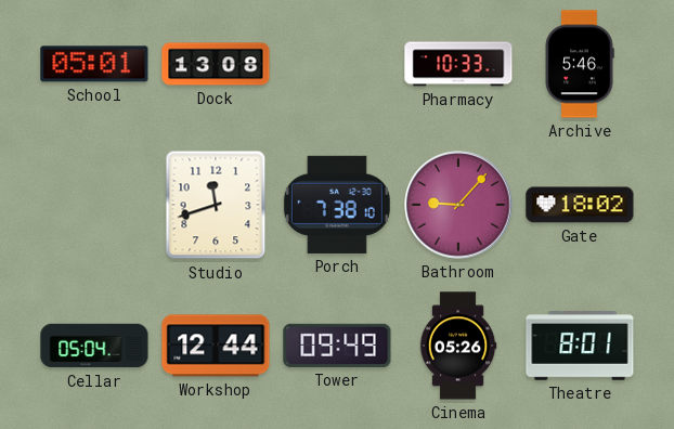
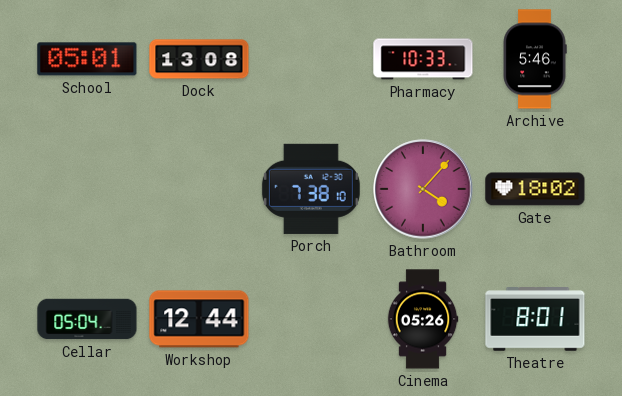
Studio: 11:42 -> none
Bathroom: 9:07 -> 4:07
Tower: 09:49 -> none
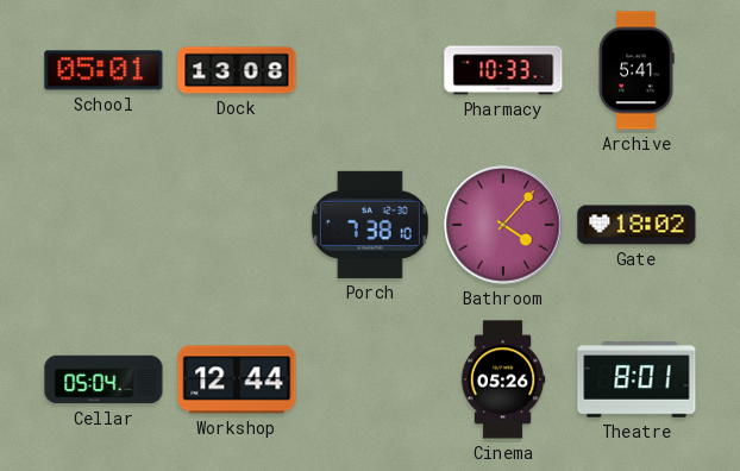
Archive: 5:46 -> 5:41
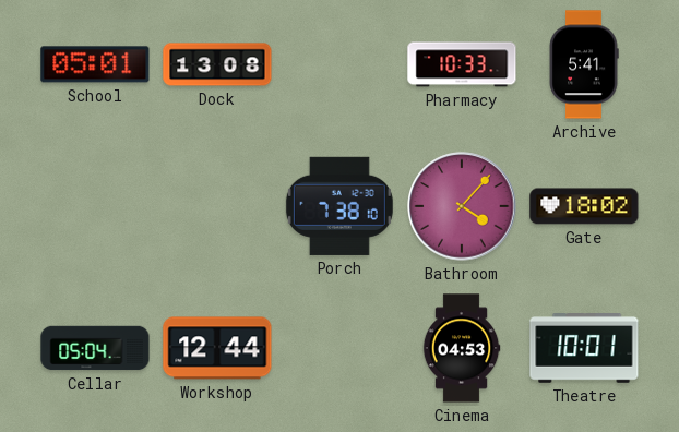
Cinema: 05:26 -> 04:53
Theatre: 8:01 -> 10:01
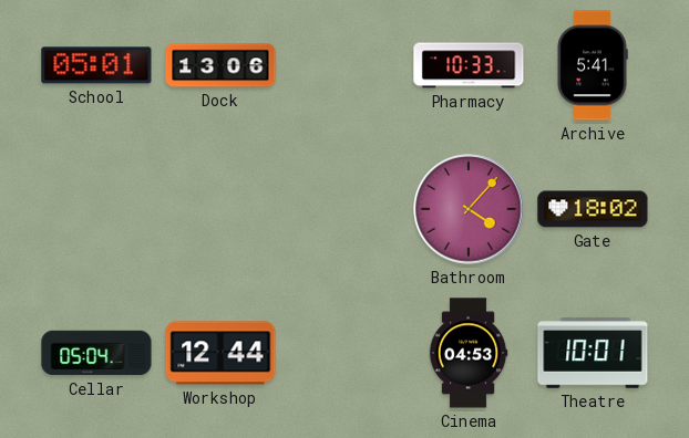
Dock: 13:08 -> 13:06
Porch: 7:38 -> none
